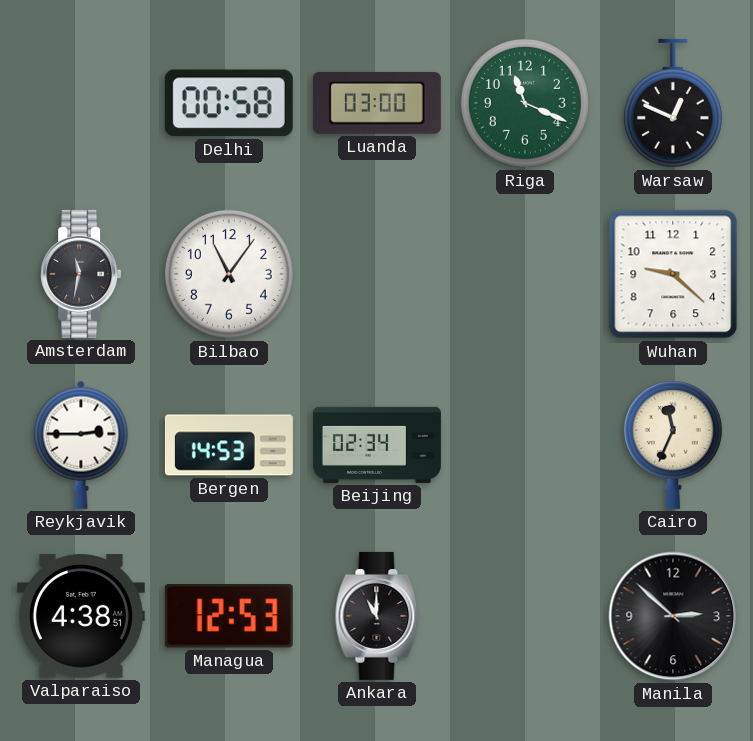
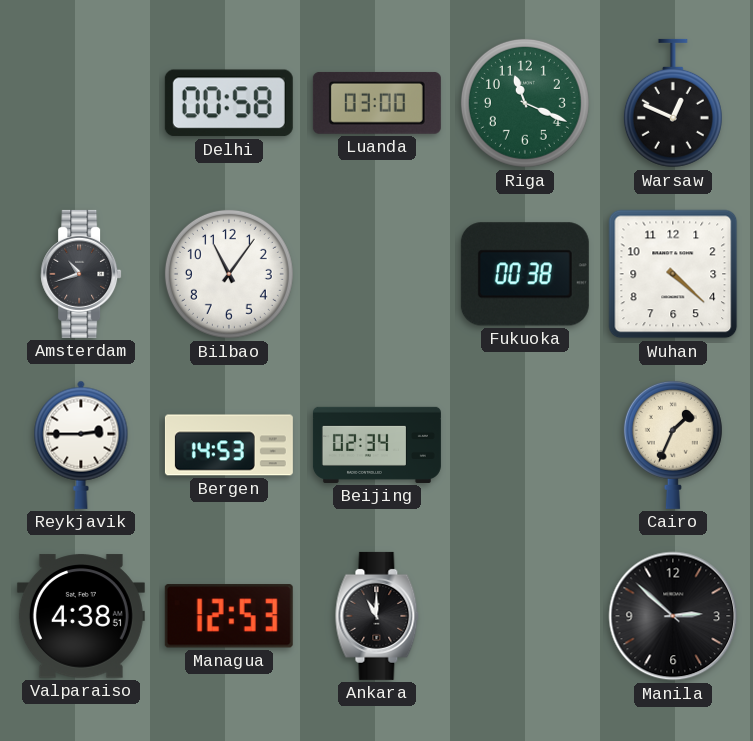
Amsterdam: 11:32 -> 10:42
Fukuoka: none -> 00:38
Wuhan: 9:22 -> 4:22
Cairo: 11:34 -> 1:34
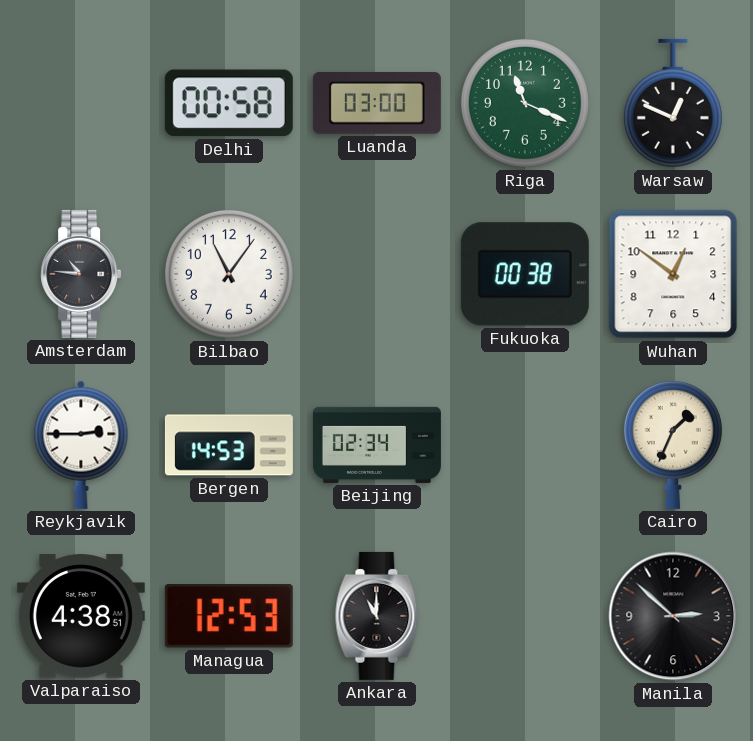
Amsterdam: 10:42 -> 10:46
Wuhan: 4:22 -> 12:51
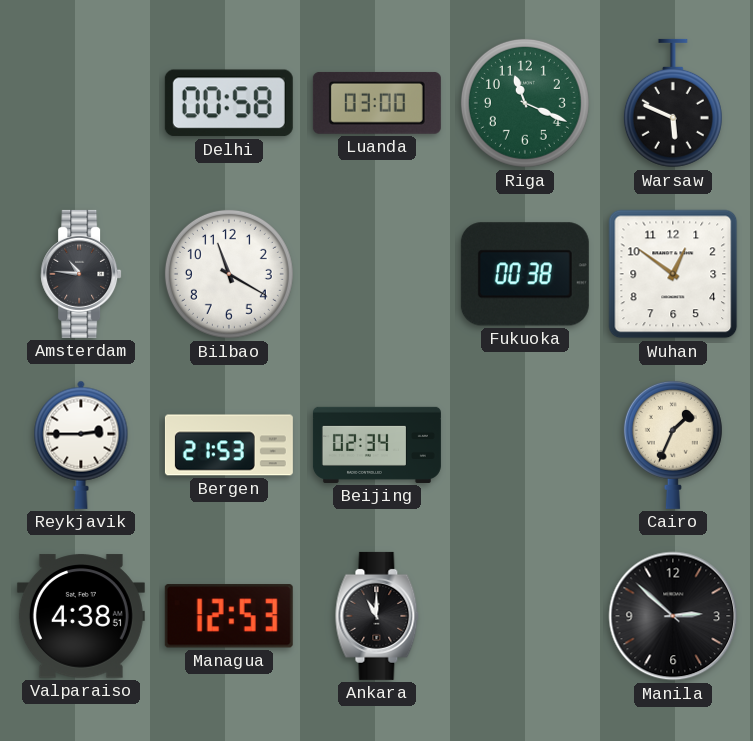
Warsaw: 12:49 -> 5:49
Bilbao: 11:06 -> 11:20
Bergen: 14:53 -> 21:53
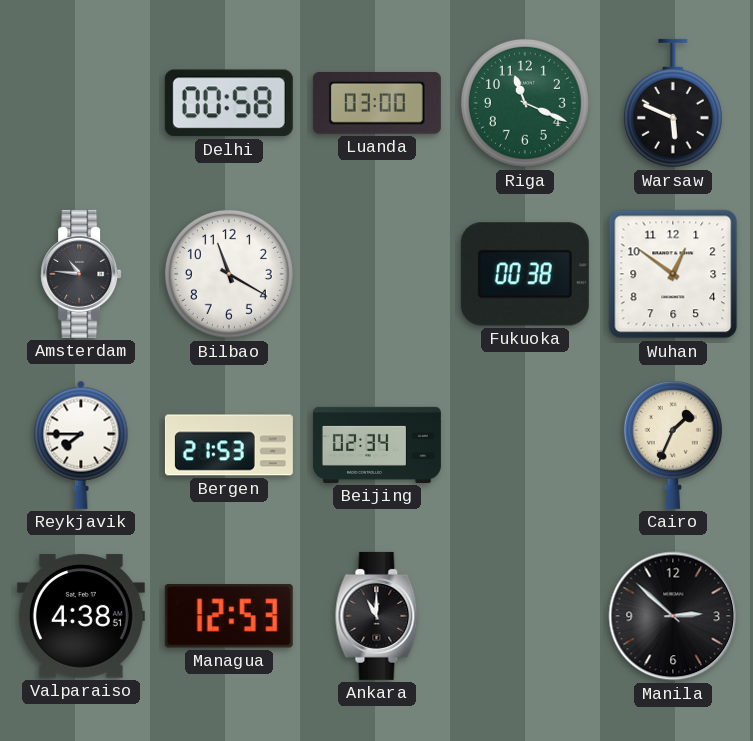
Reykjavik: 2:45 -> 7:45
